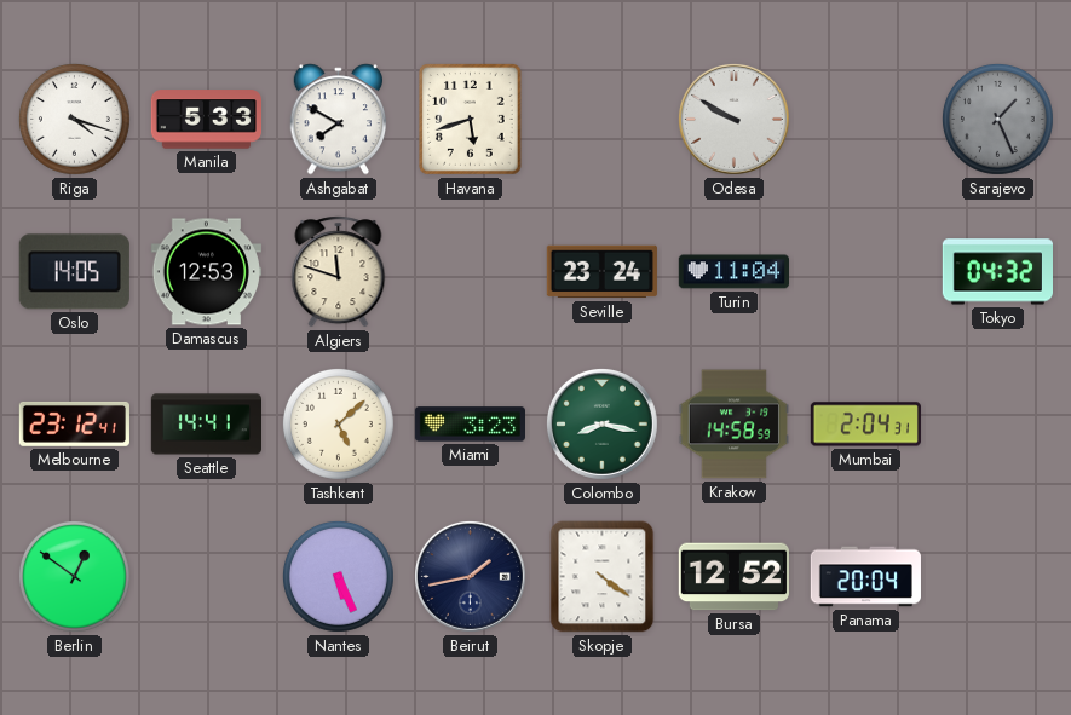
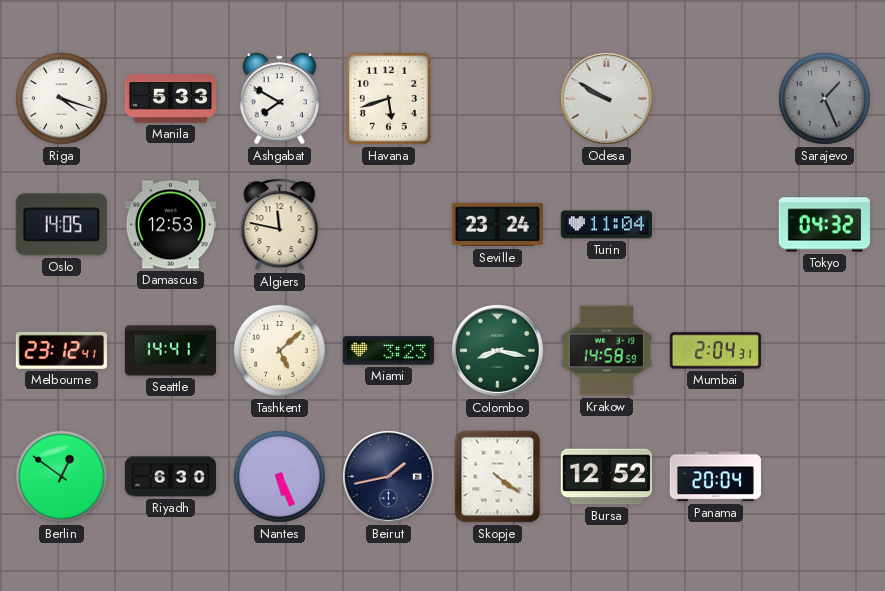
Algiers: 11:48 -> 11:47
Riyadh: none -> 6:30
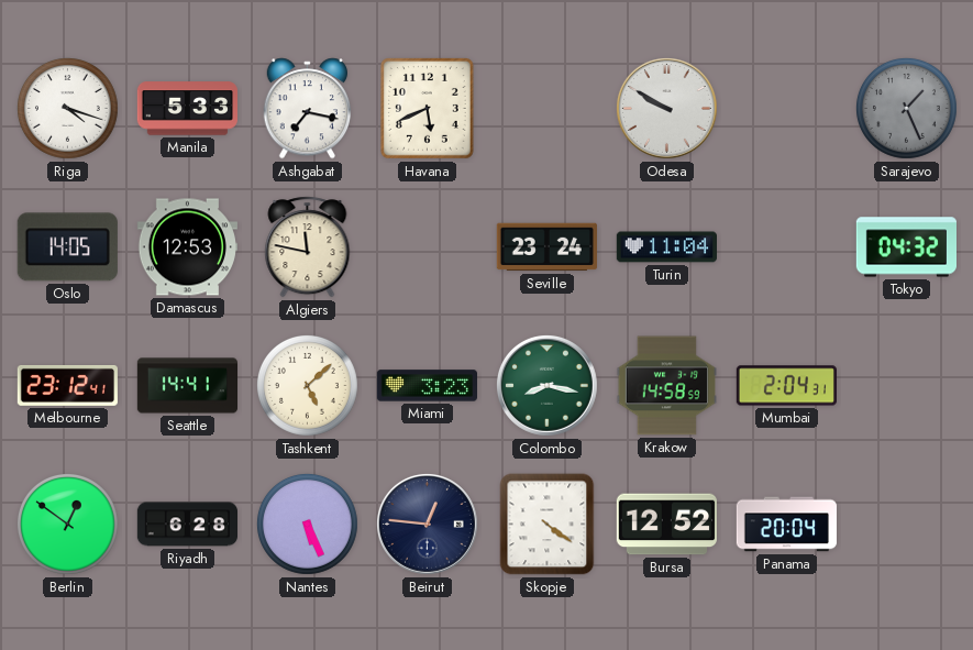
Ashgabat: 7:50 -> 7:17
Havana: 5:42 -> 5:41
Riyadh: 6:30 -> 6:28
Beirut: 1:43 -> 12:46
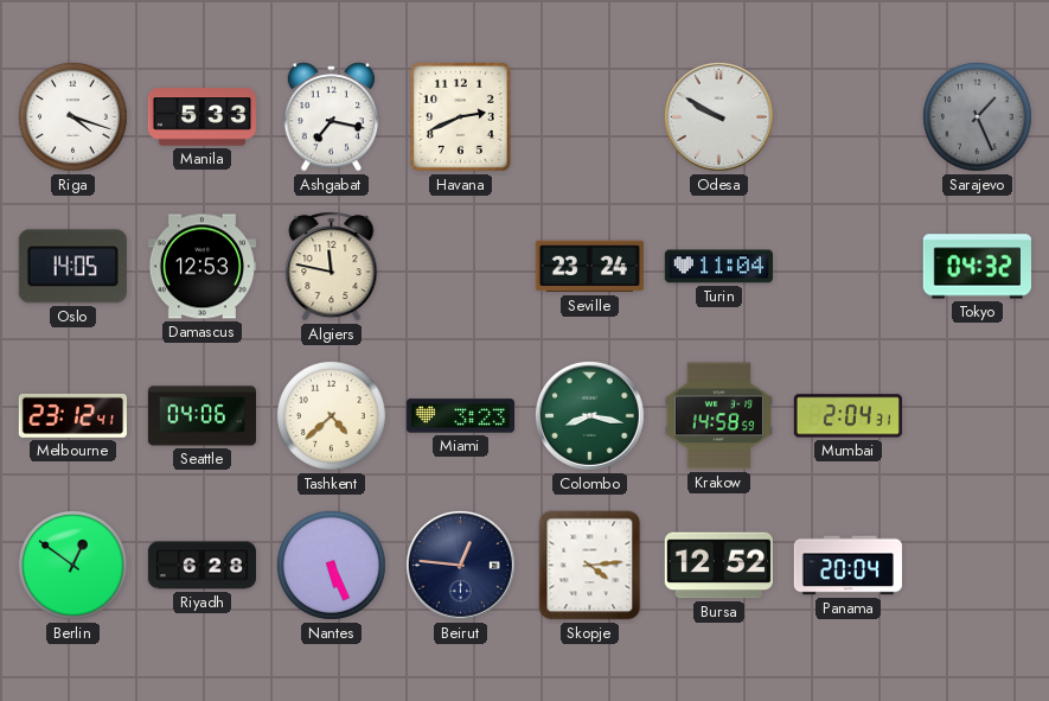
Havana: 5:41 -> 2:41
Seattle: 14:41 -> 04:06
Tashkent: 5:08 -> 4:38
Skopje: 4:21 -> 4:14
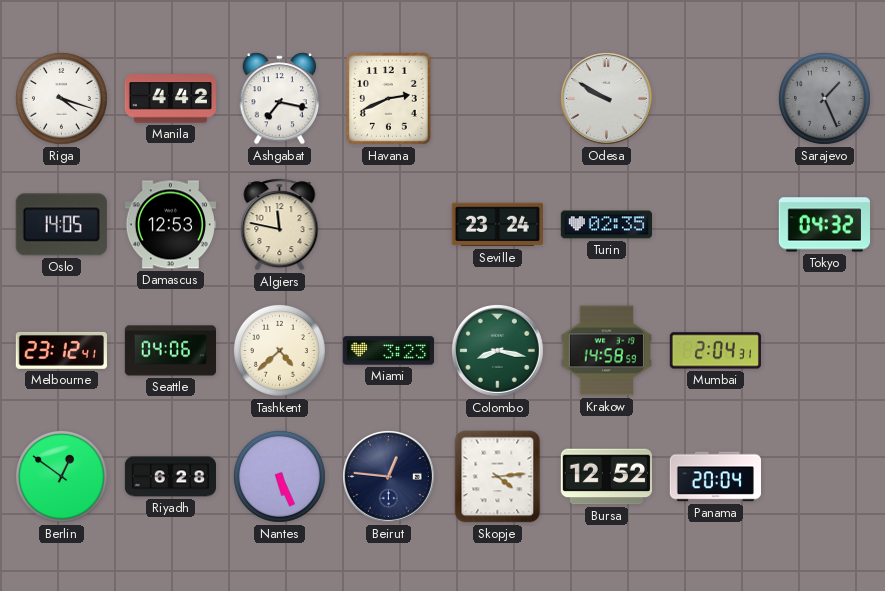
Manila: 5:33 -> 4:42
Turin: 11:04 -> 02:35
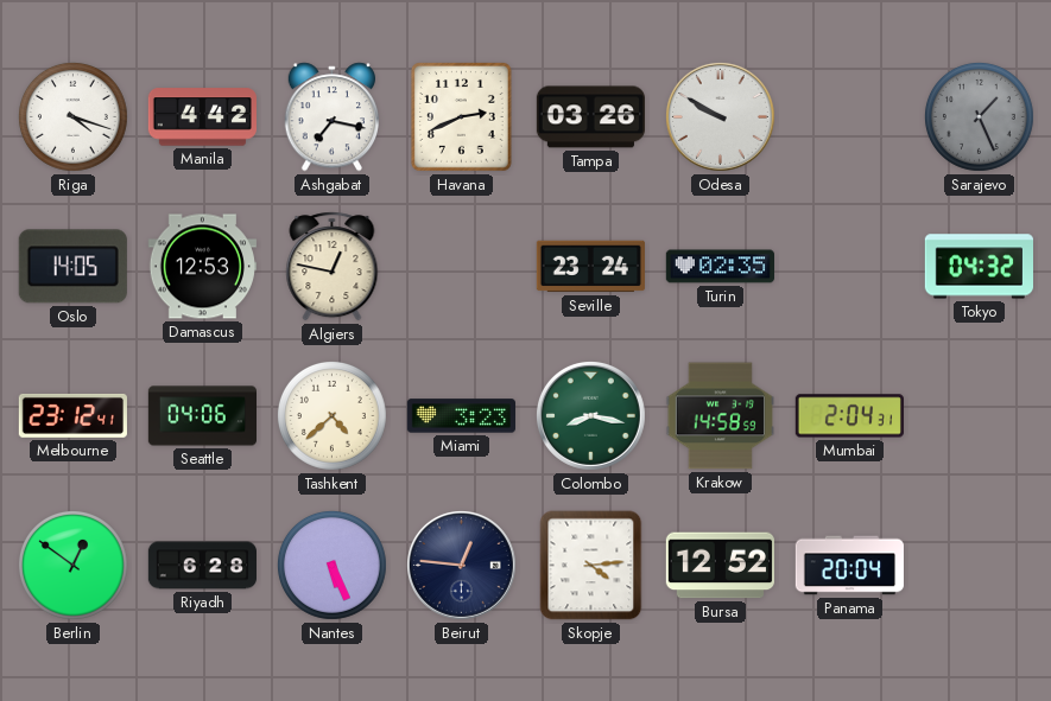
Tampa: none -> 03:26
Algiers: 11:47 -> 12:47
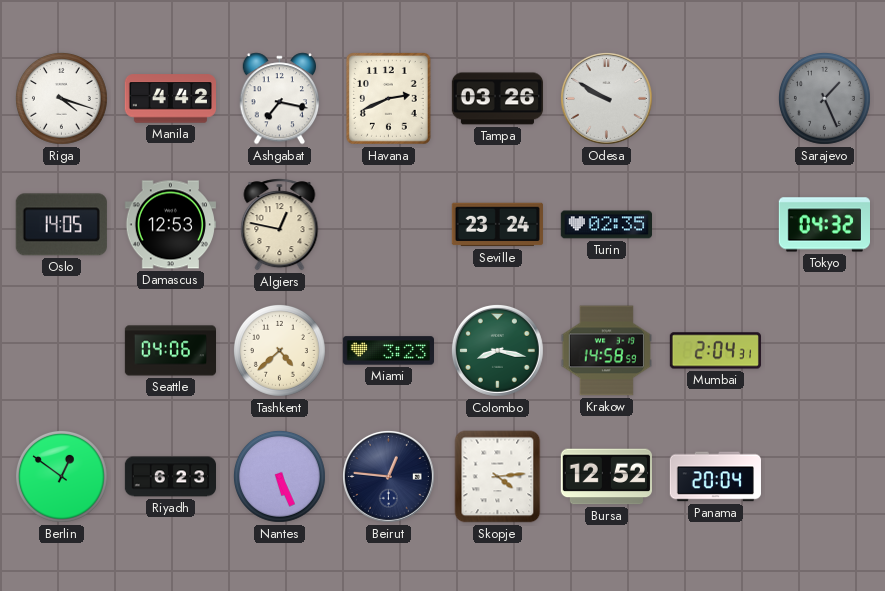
Melbourne: 23:12 -> none
Riyadh: 6:28 -> 6:23
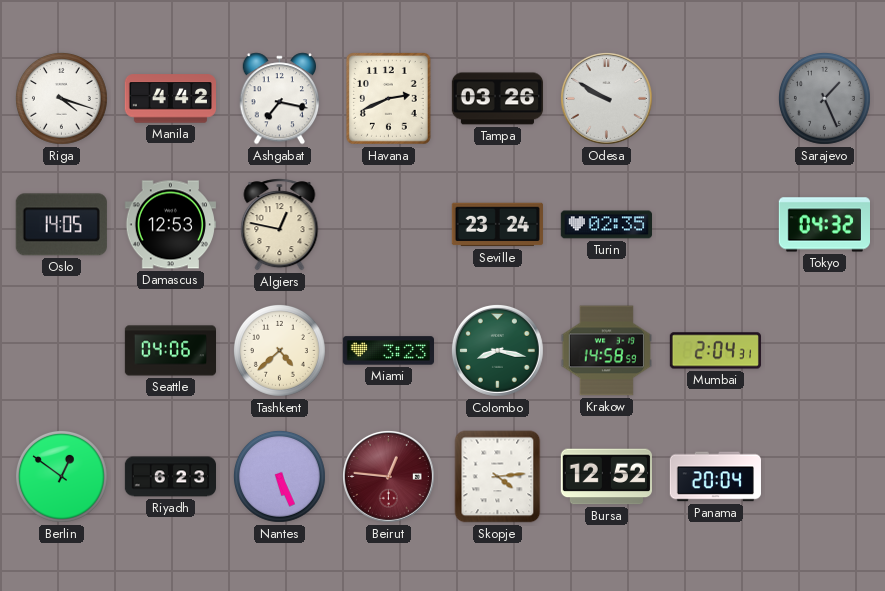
Beirut dial: navy -> burgundy
